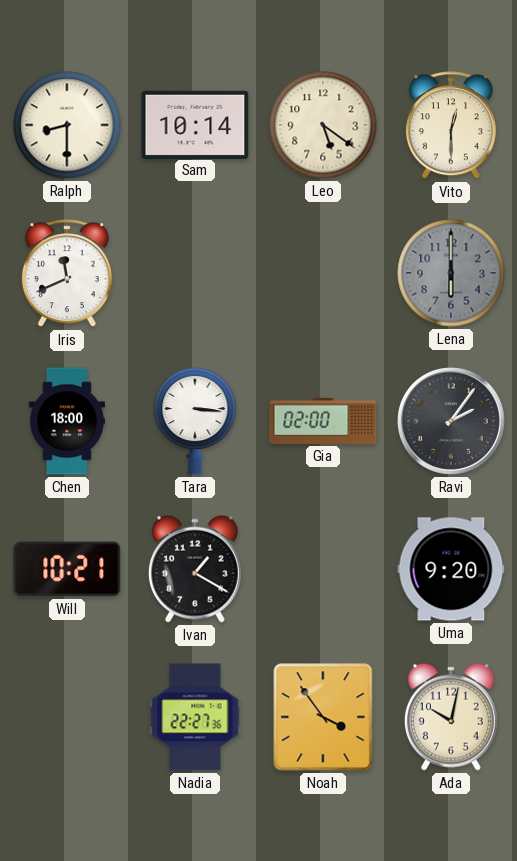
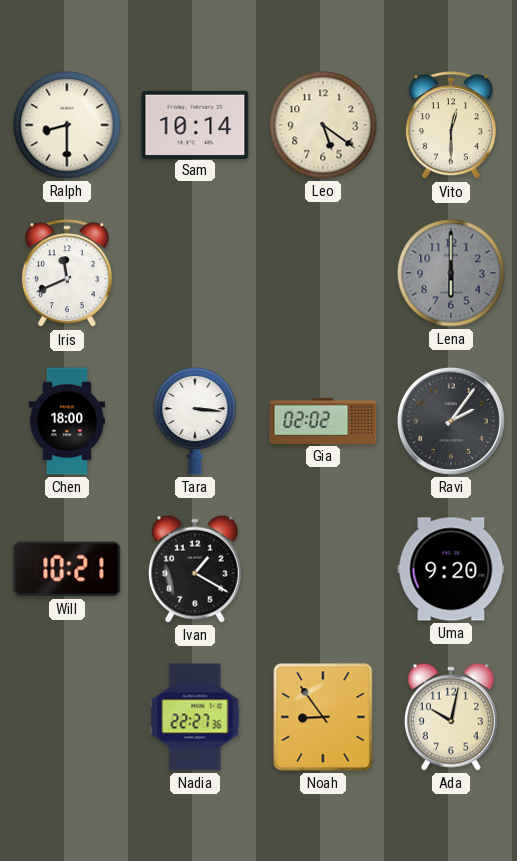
Gia: 02:00 -> 02:02
Noah: 3:54 -> 8:54
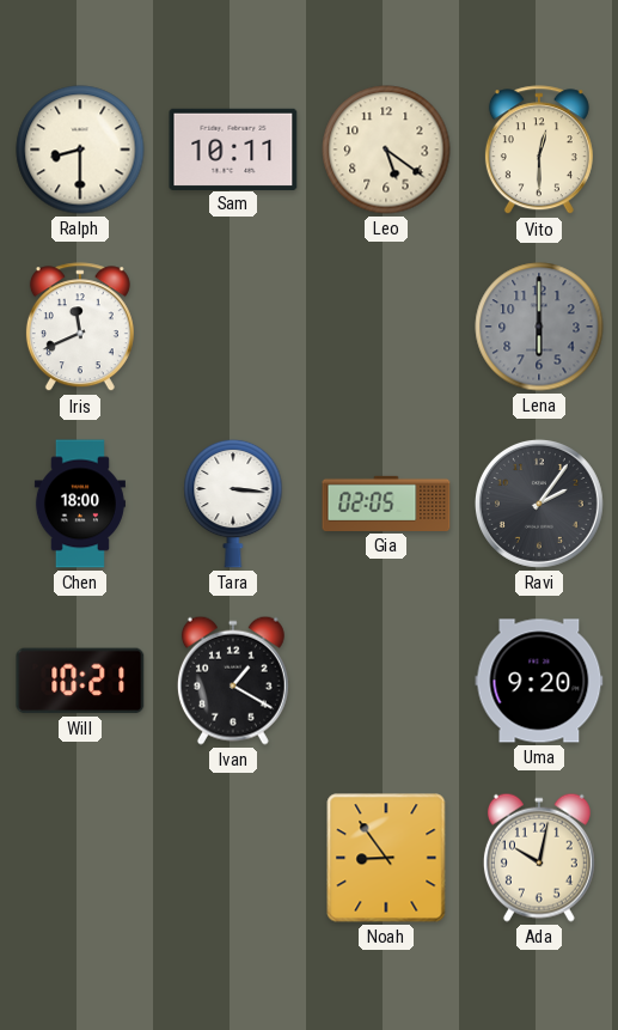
Sam: 10:14 -> 10:11
Gia: 02:02 -> 02:05
Nadia: 22:27 -> none
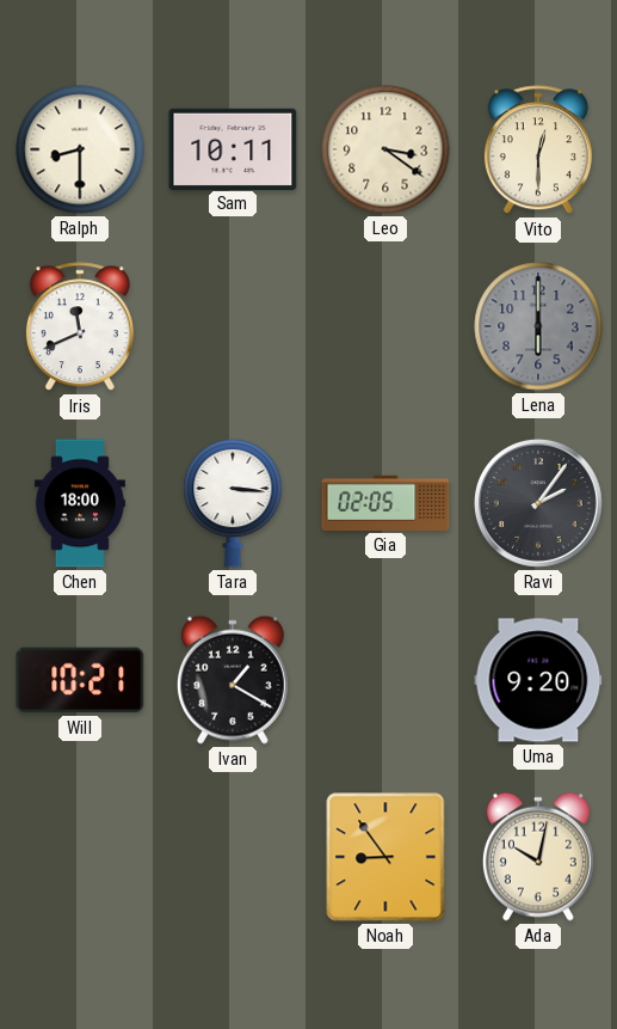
Leo: 5:21 -> 3:21
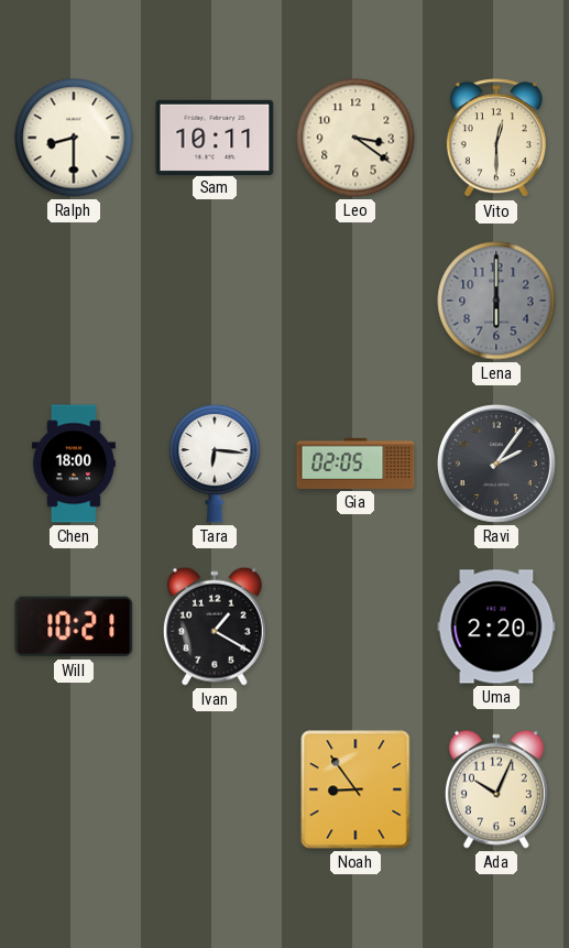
Iris: 11:41 -> none
Tara: 3:16 -> 6:16
Uma: 9:20 -> 2:20
Ada: 10:02 -> 10:04
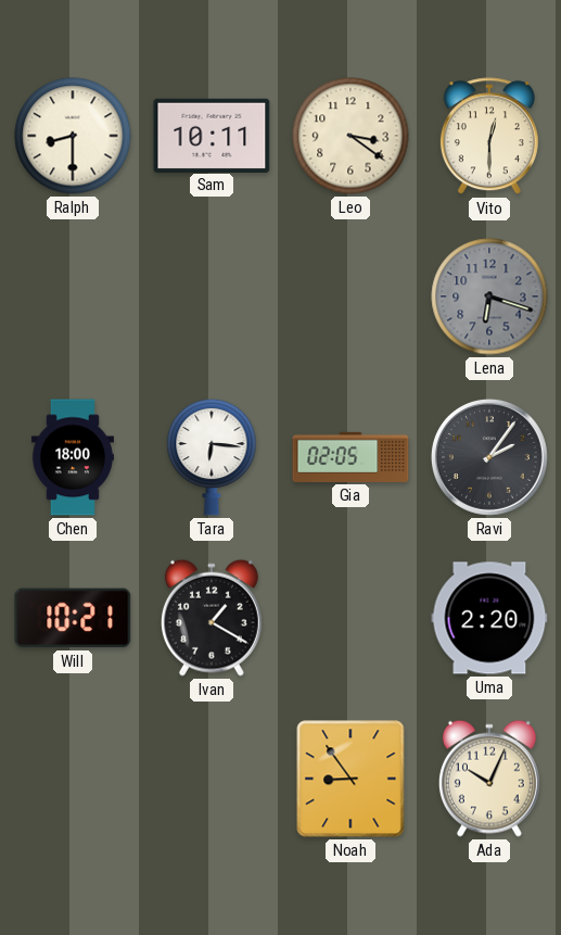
Lena: 6:00 -> 6:18
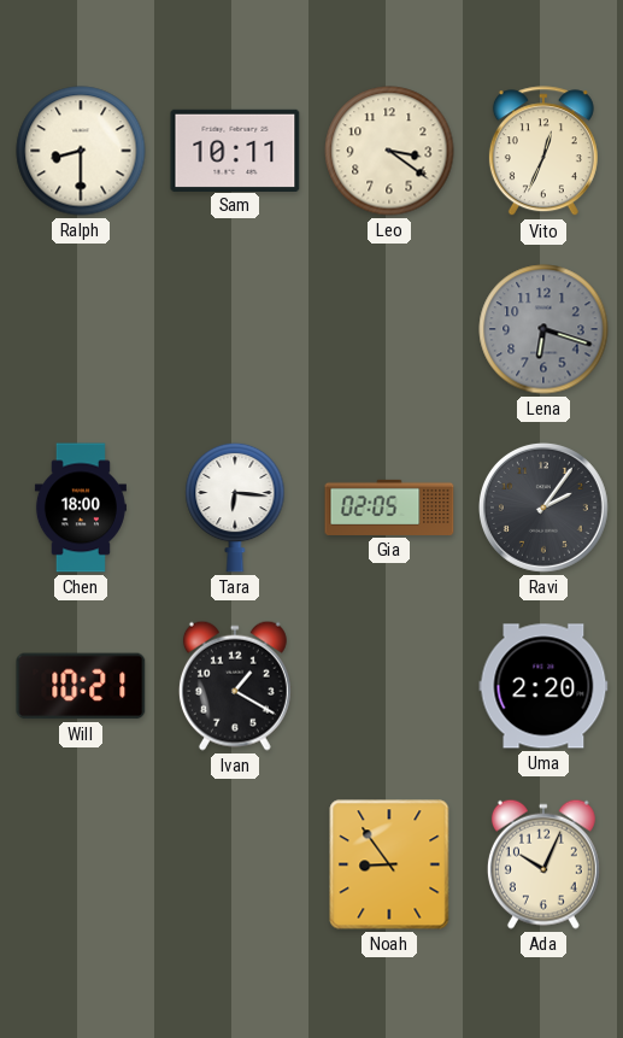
Vito: 12:30 -> 12:34
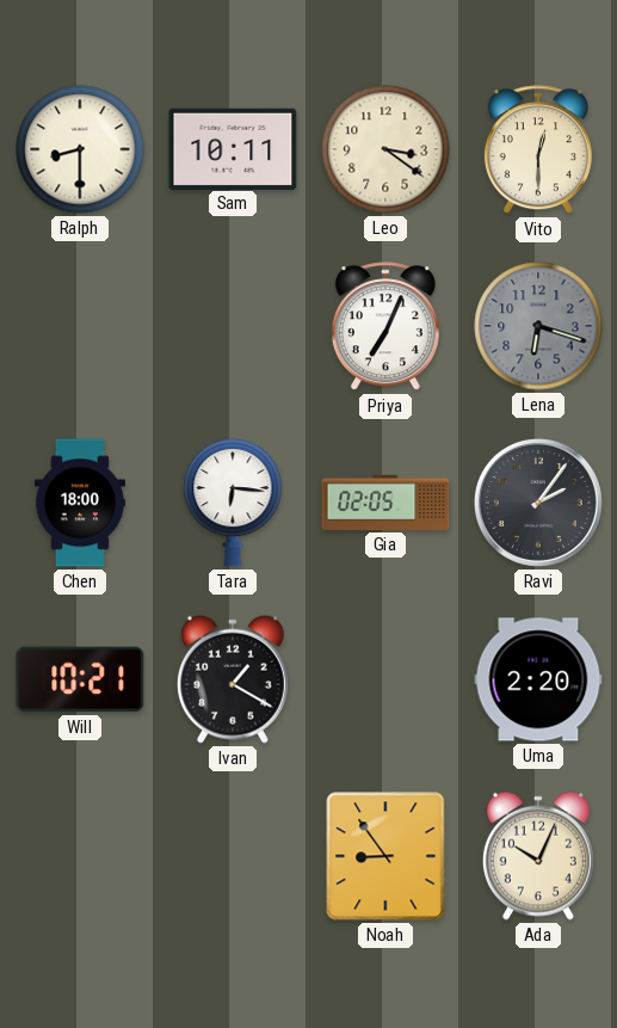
Vito: 12:34 -> 12:30
Priya: none -> 7:04
